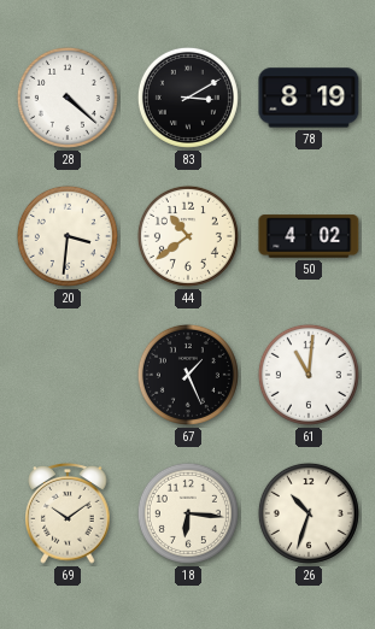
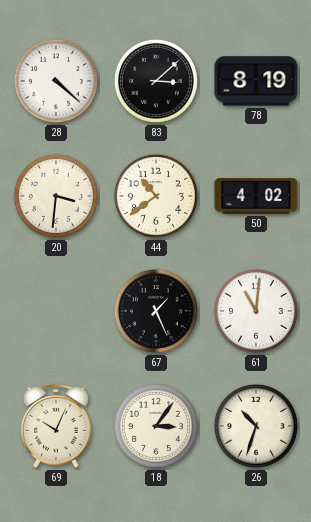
83: 3:10 -> 3:08
69: 10:09 -> 10:04
18: 6:16 -> 3:06
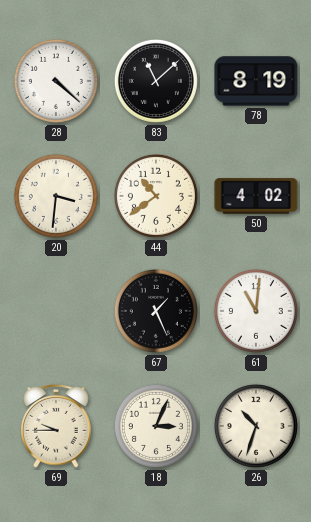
83: 3:08 -> 11:08
69: 10:04 -> 9:45
18: 3:06 -> 3:04
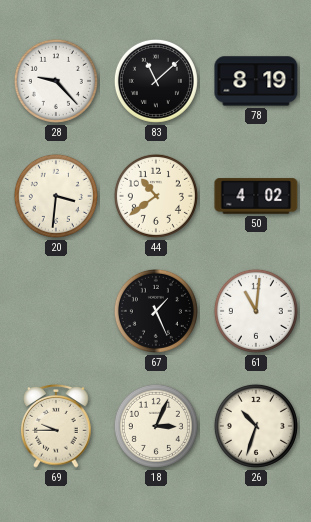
28: 4:22 -> 9:23
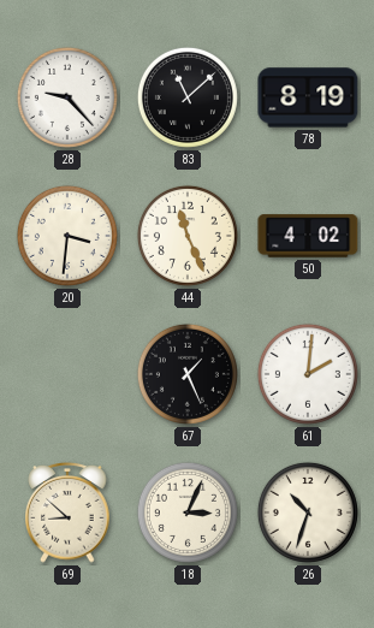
44: 10:39 -> 11:26
61: 11:01 -> 2:01
69: 9:45 -> 8:52
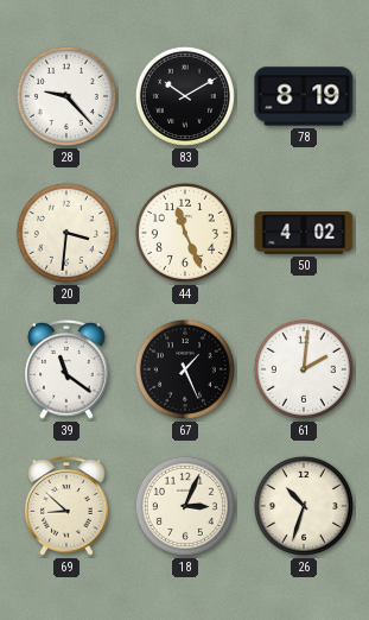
83: 11:08 -> 10:10
39: none -> 11:21
